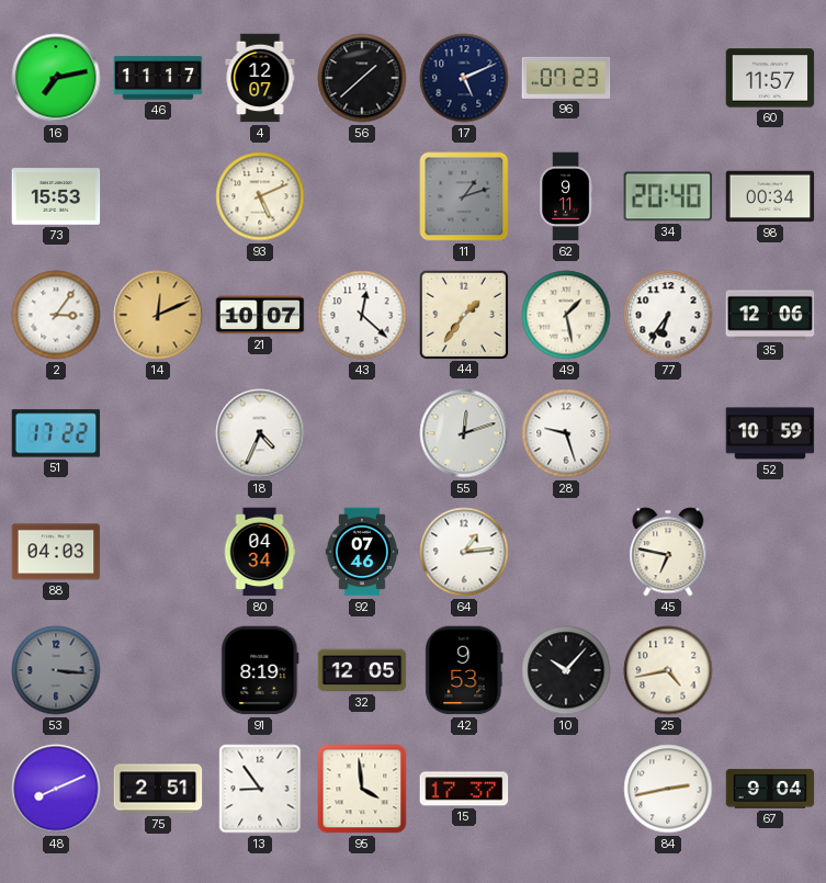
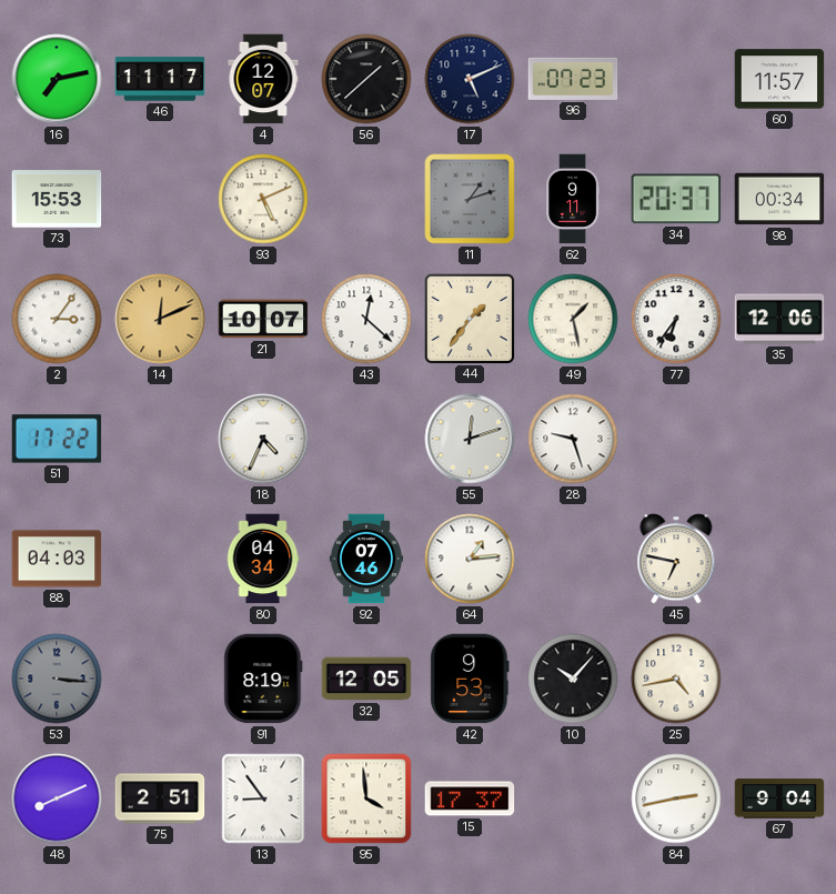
34: 20:40 -> 20:37
52: 10:59 -> none
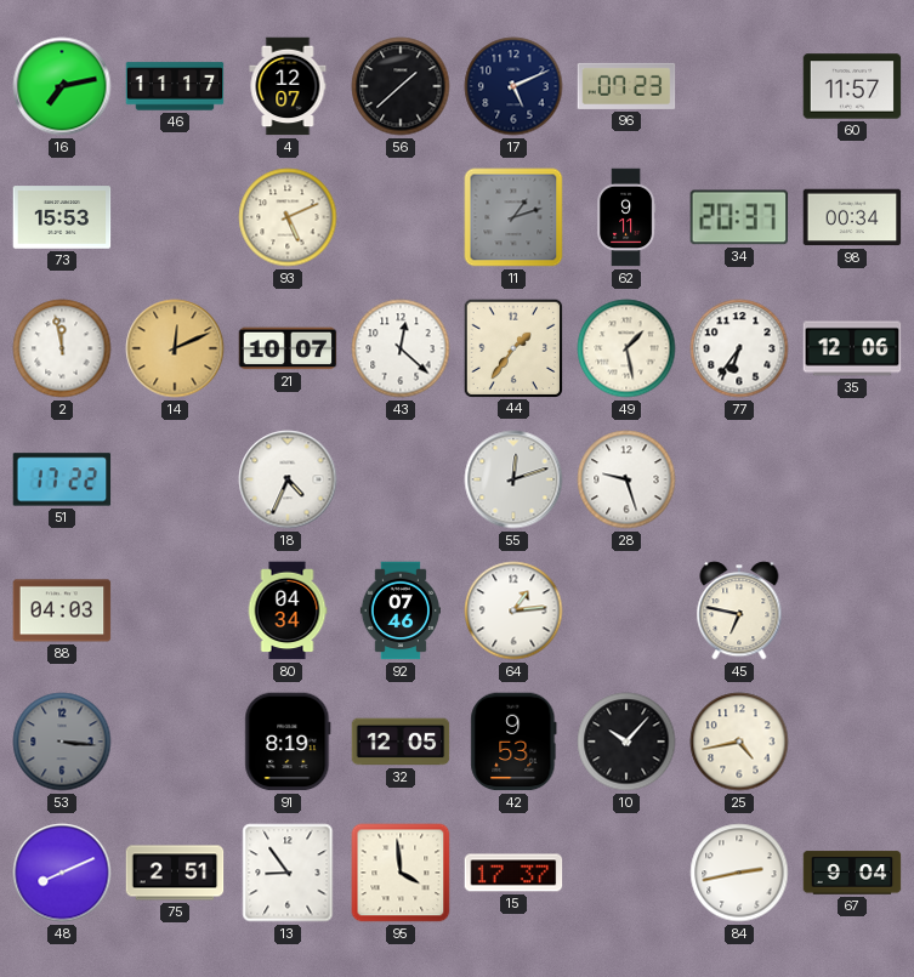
2: 3:06 -> 11:58
